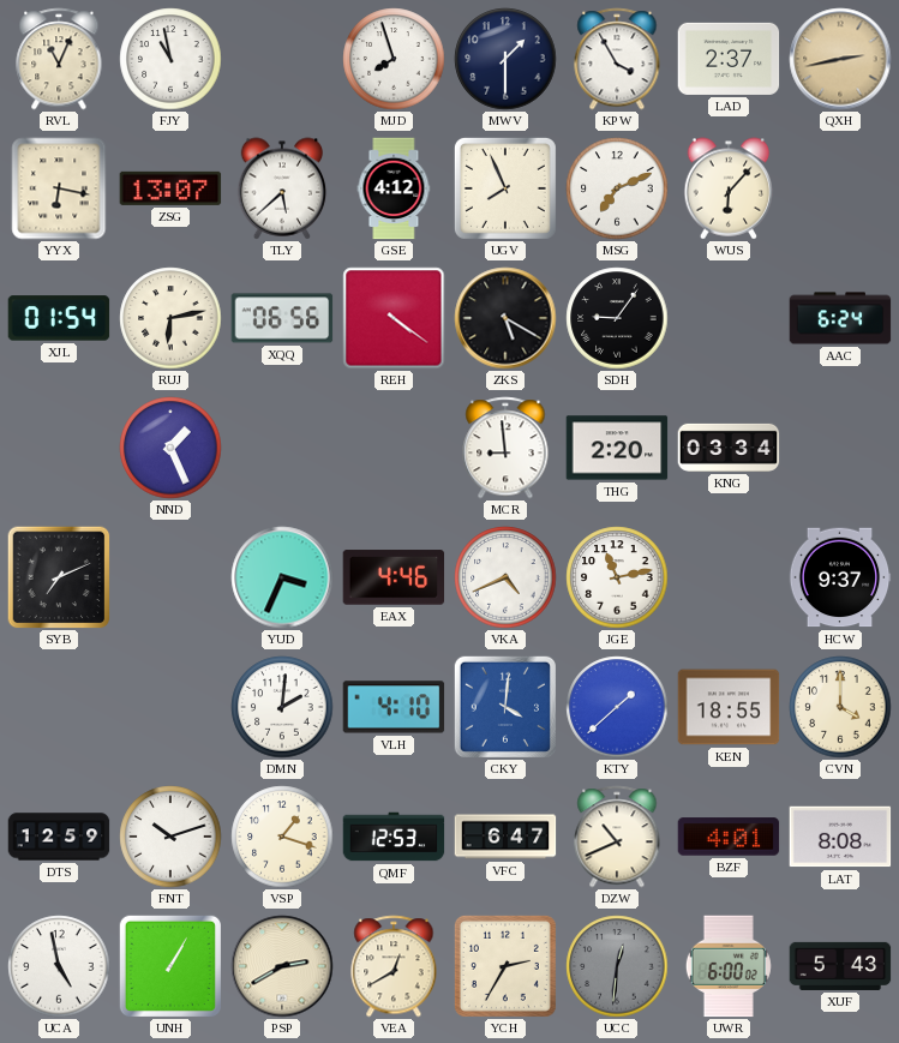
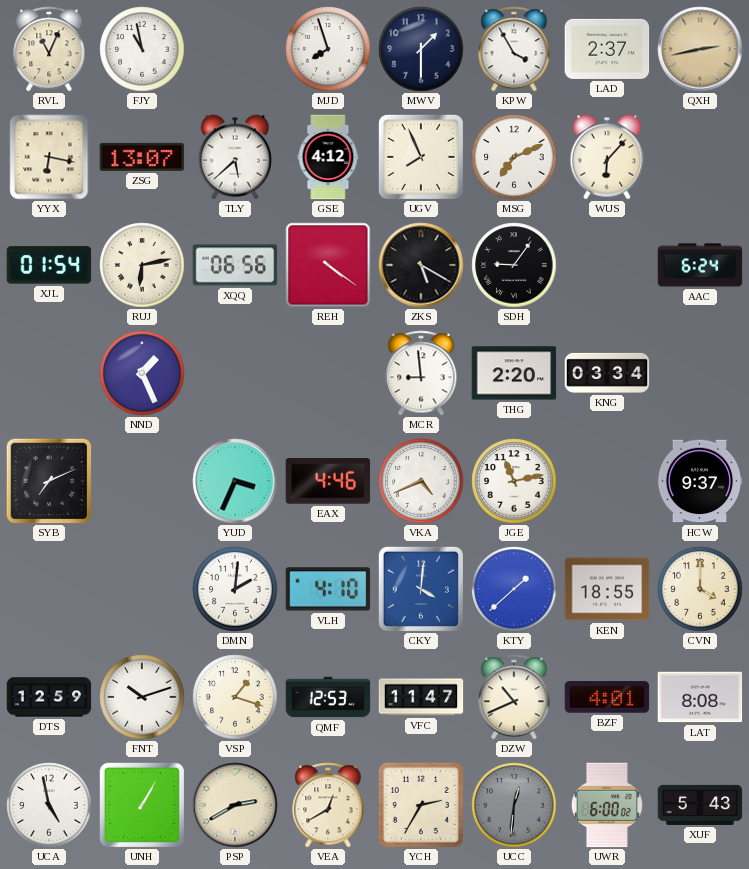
VFC: 6:47 -> 11:47
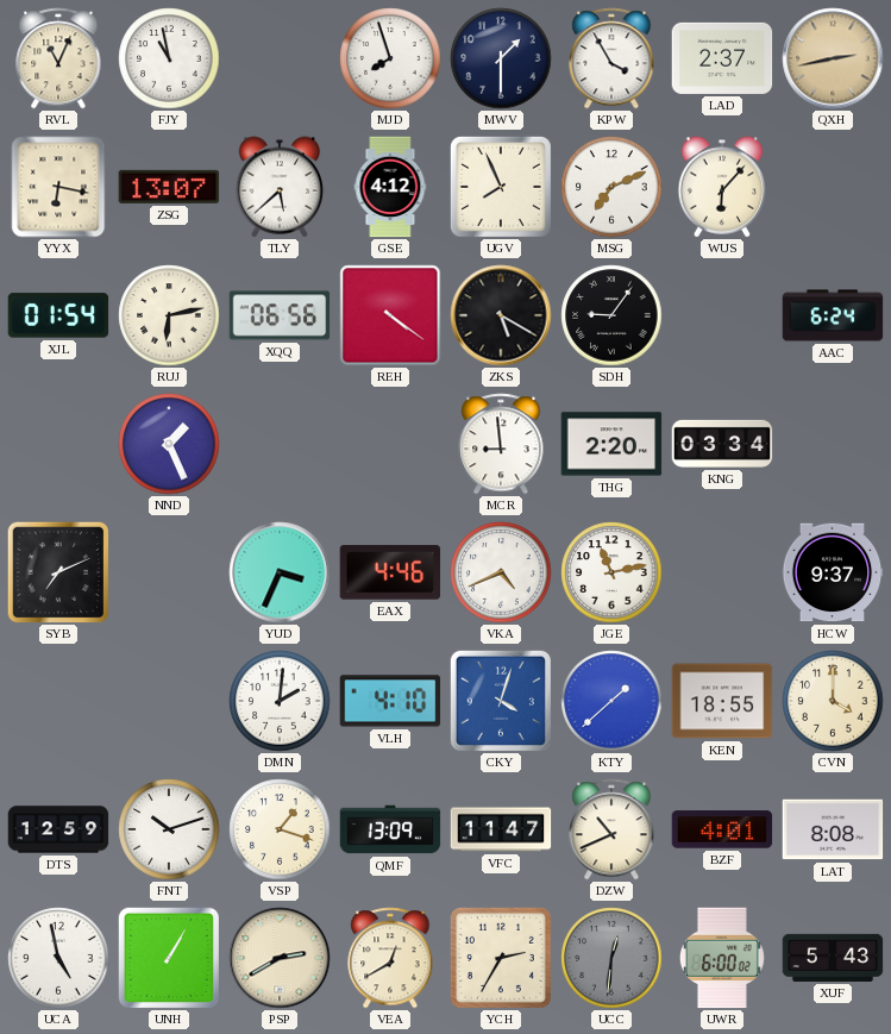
CKY: 4:01 -> 4:03
QMF: 12:53 -> 13:09
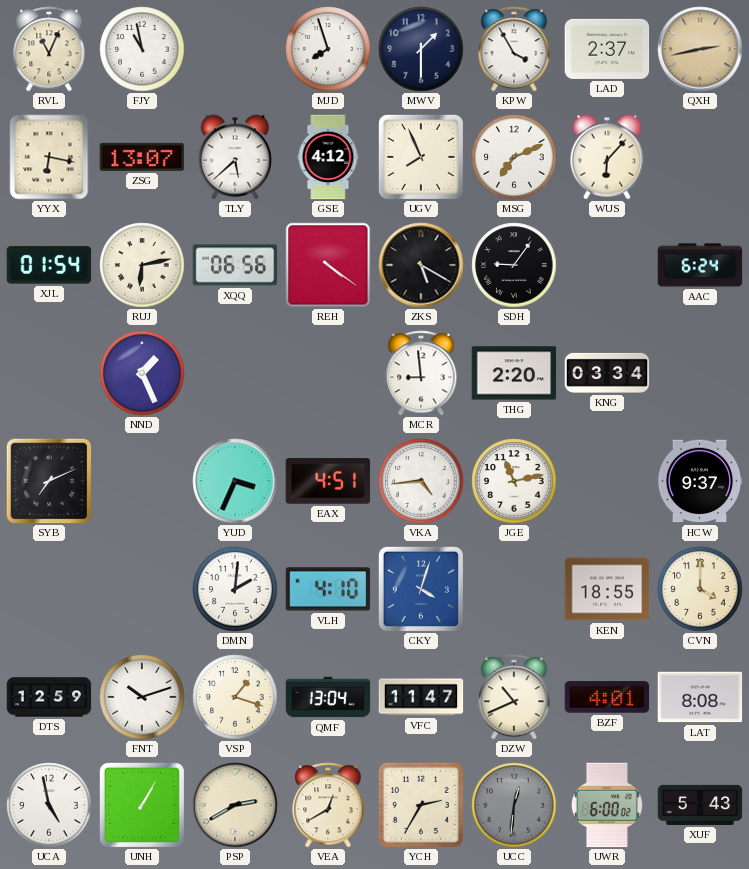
EAX: 4:46 -> 4:51
VKA: 4:41 -> 4:44
KTY: 1:38 -> none
QMF: 13:09 -> 13:04
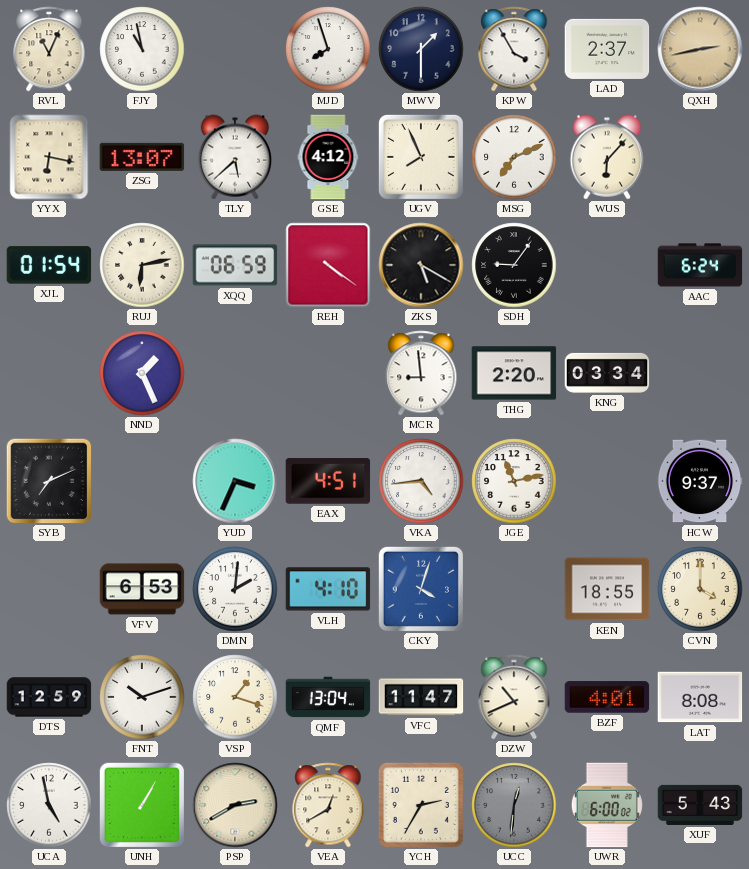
XQQ: 06:56 -> 06:59
VFV: none -> 6:53
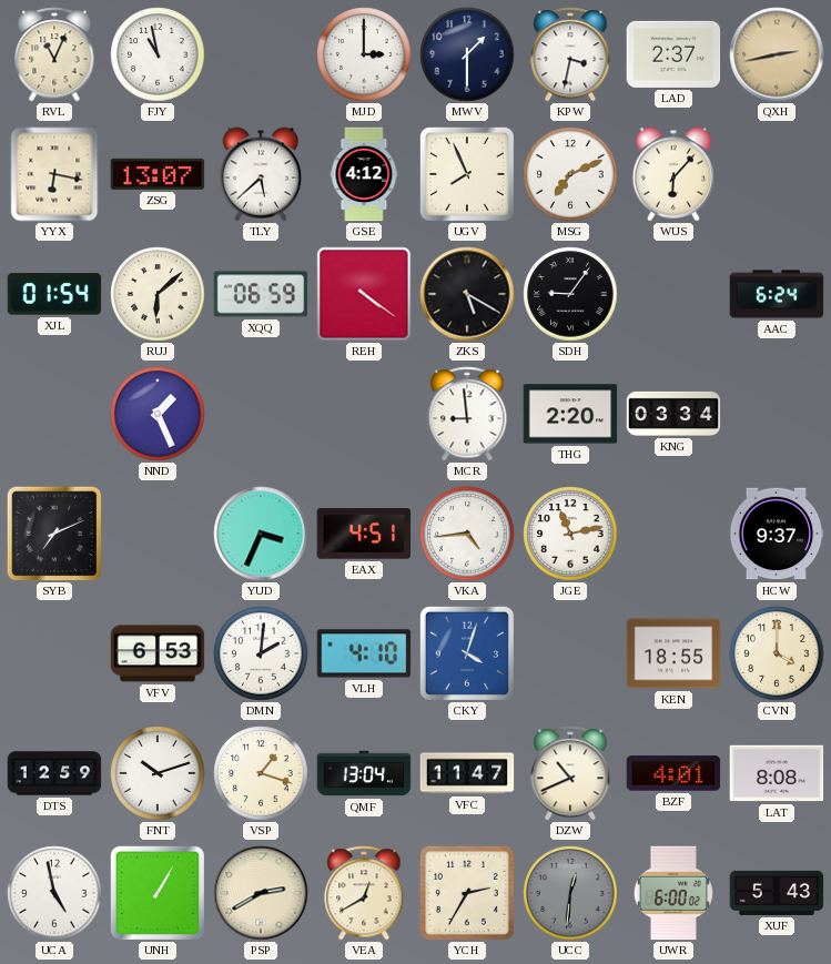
MJD: 7:57 -> 3:00
KPW: 3:55 -> 3:32
RUJ: 6:13 -> 6:08
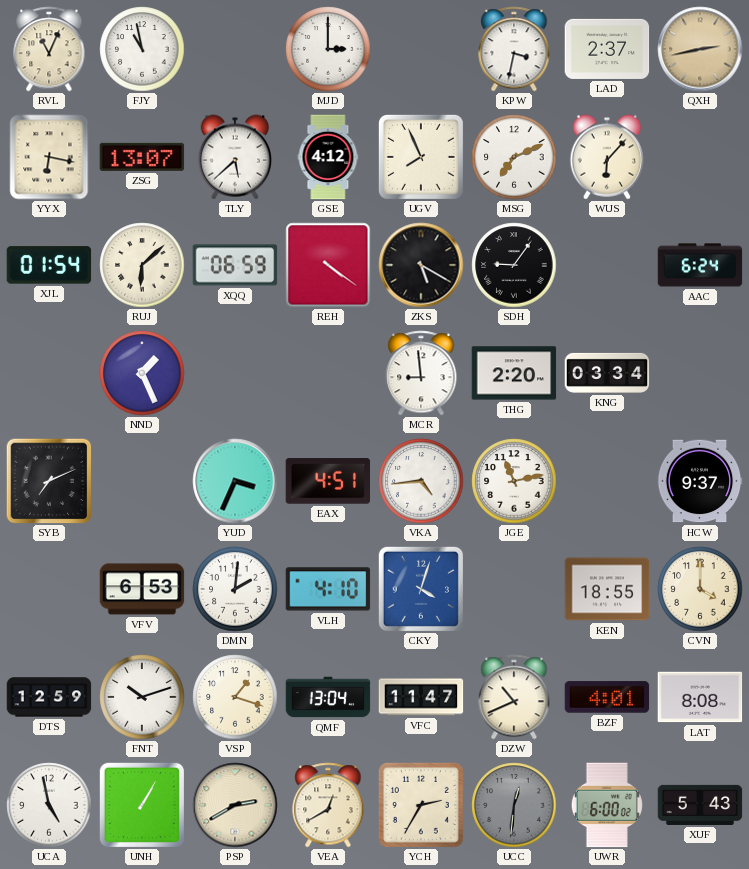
MWV: 1:30 -> none
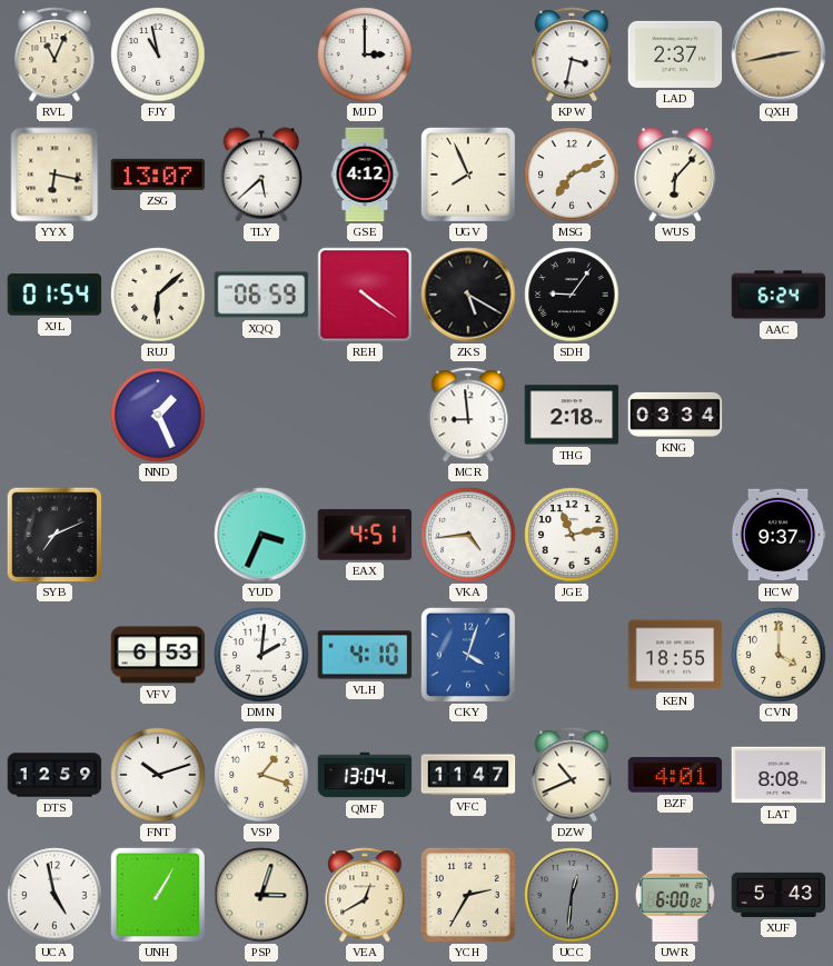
THG: 2:20 -> 2:18
PSP: 2:40 -> 3:03
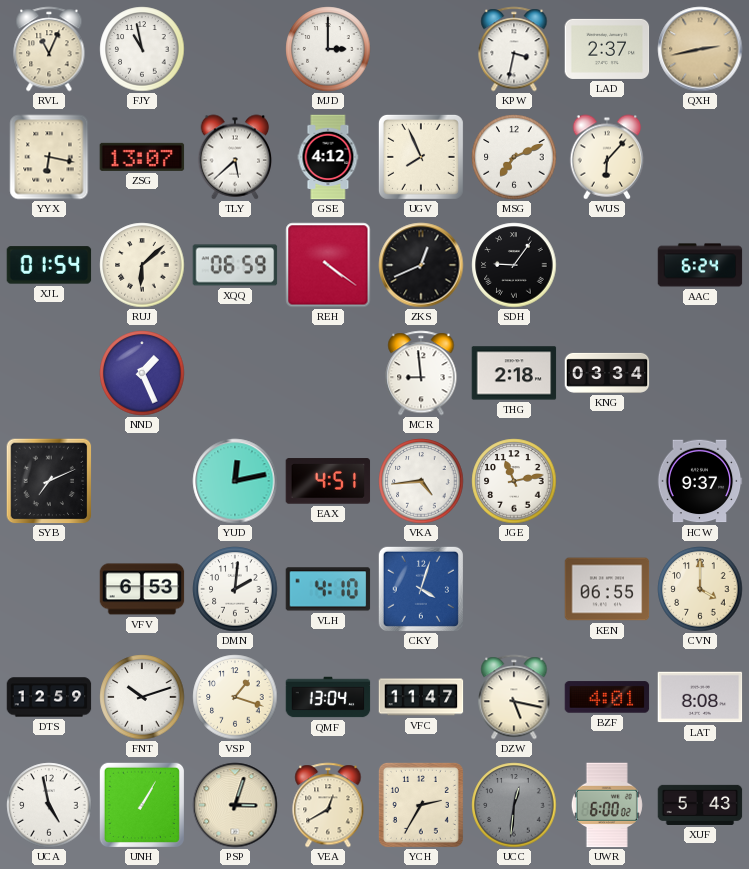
ZKS: 5:20 -> 12:41
YUD: 3:34 -> 12:13
KEN: 18:55 -> 06:55
DZW: 10:41 -> 5:17
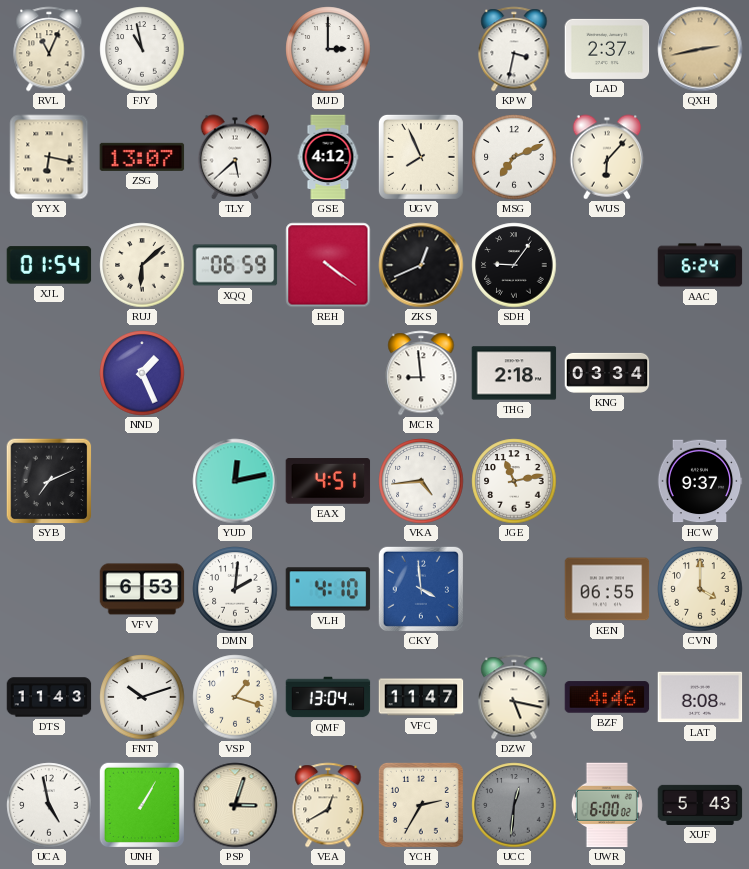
CKY: 4:03 -> 3:59
DTS: 12:59 -> 11:43
BZF: 4:01 -> 4:46
